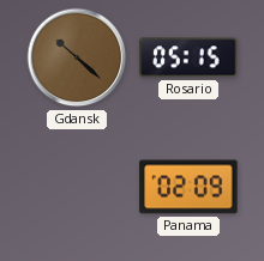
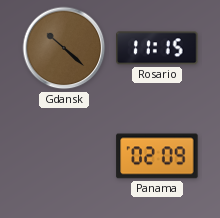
Rosario: 05:15 -> 11:15
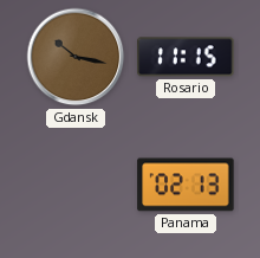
Gdansk: 10:22 -> 10:17
Panama: 02:09 -> 02:13
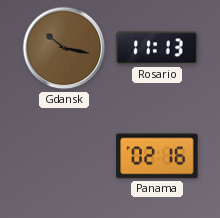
Rosario: 11:15 -> 11:13
Panama: 02:13 -> 02:16
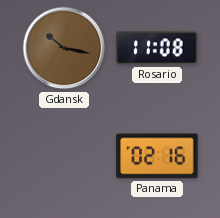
Rosario: 11:13 -> 11:08
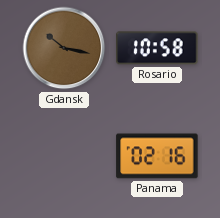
Rosario: 11:08 -> 10:58
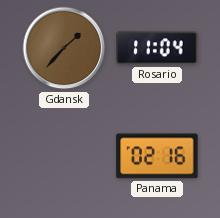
Gdansk: 10:17 -> 1:37
Rosario: 10:58 -> 11:04
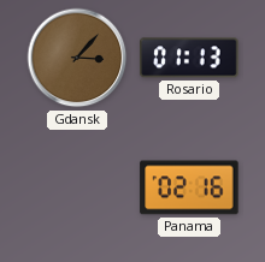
Gdansk: 1:37 -> 3:07
Rosario: 11:04 -> 01:13
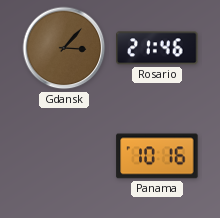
Rosario: 01:13 -> 21:46
Panama: 02:16 -> 10:16
